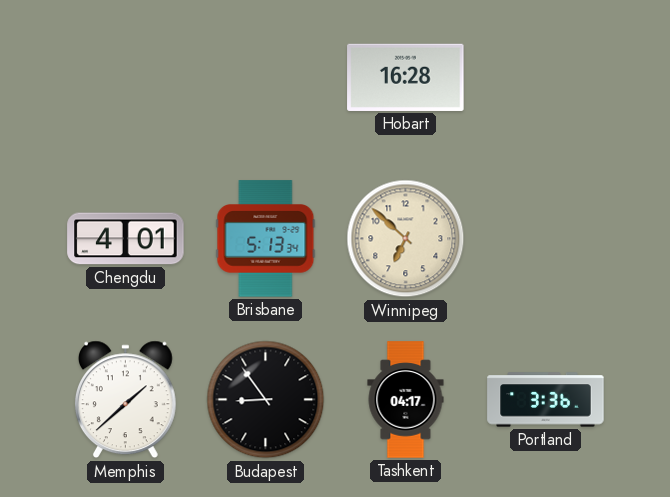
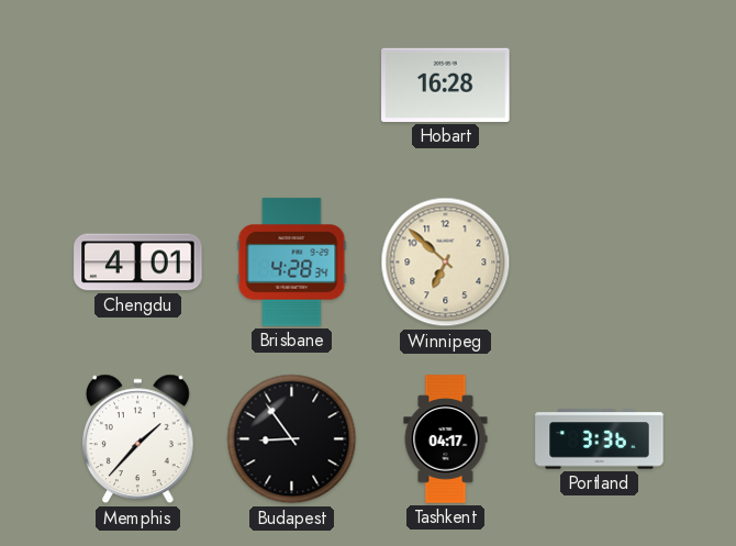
Brisbane: 5:13 -> 4:28
Memphis: 1:38 -> 1:37
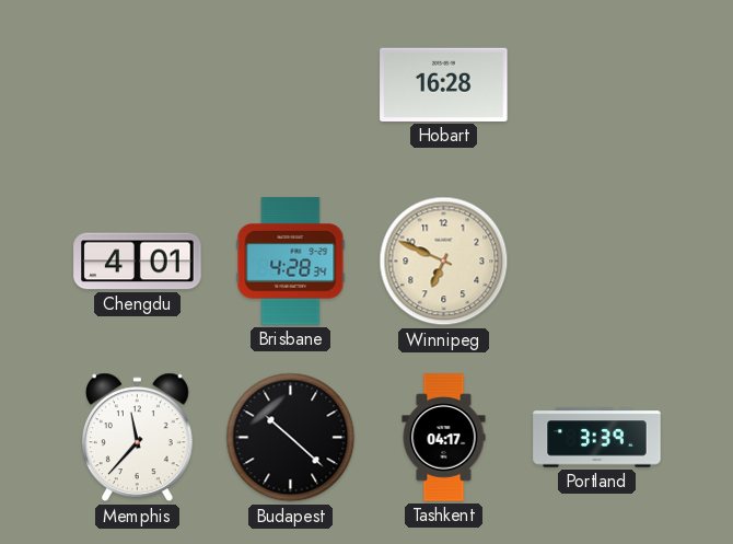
Winnipeg: 6:52 -> 6:49
Memphis: 1:37 -> 11:37
Budapest: 8:54 -> 10:22
Portland: 3:36 -> 3:39
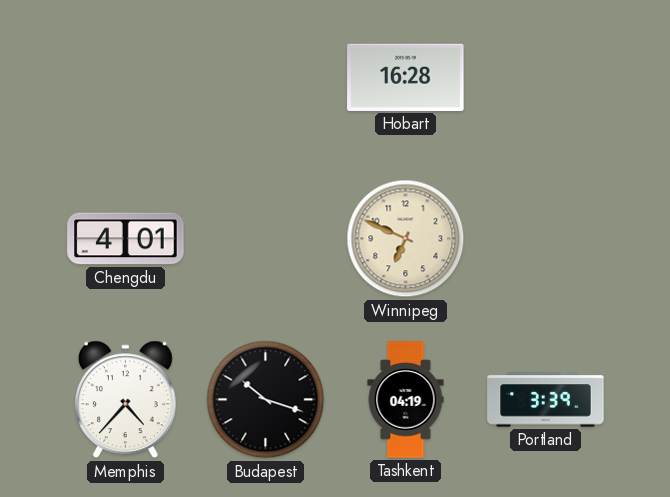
Brisbane: 4:28 -> none
Memphis: 11:37 -> 4:37
Budapest: 10:22 -> 10:18
Tashkent: 04:17 -> 04:19
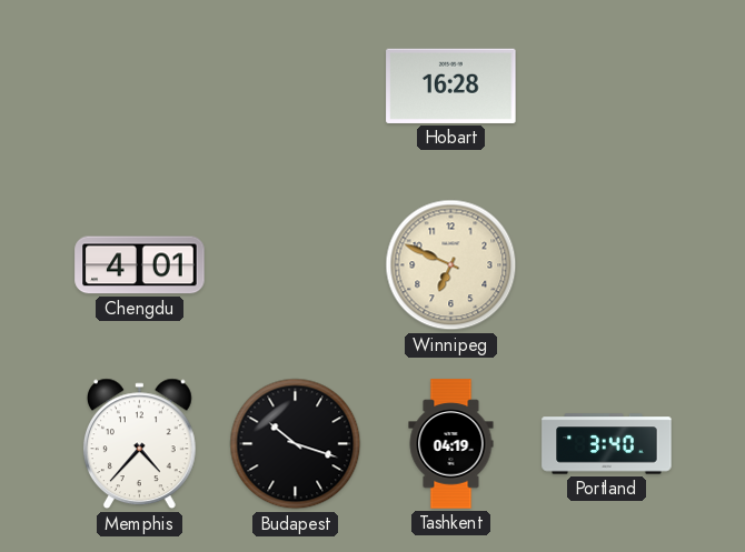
Portland: 3:39 -> 3:40
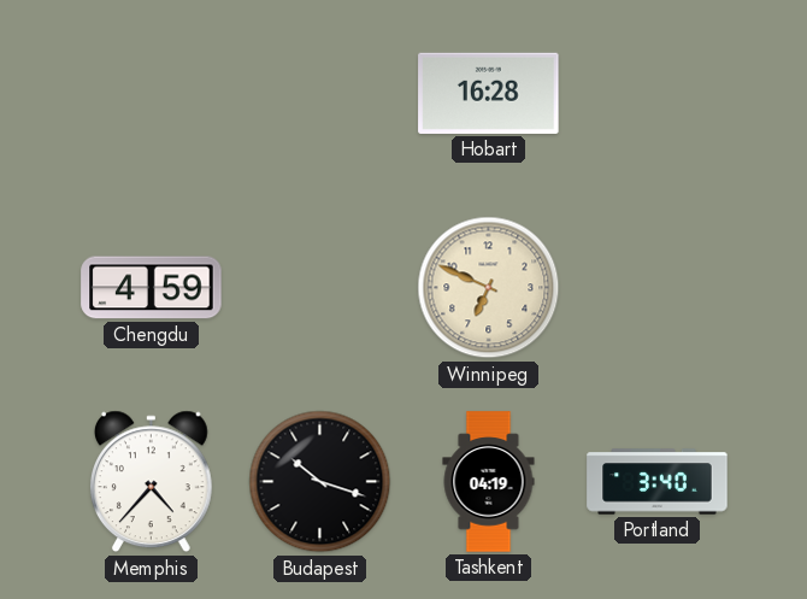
Chengdu: 4:01 -> 4:59
